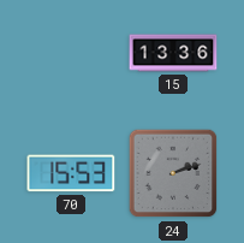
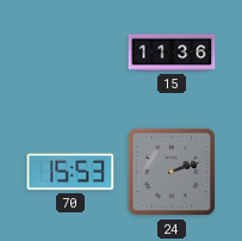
15: 13:36 -> 11:36
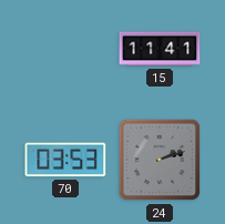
15: 11:36 -> 11:41
70: 15:53 -> 03:53
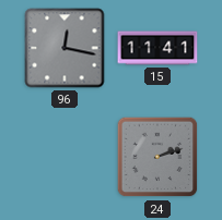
96: none -> 12:17
70: 03:53 -> none
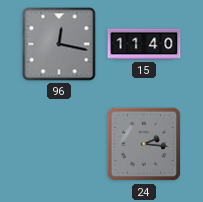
15: 11:41 -> 11:40
24: 2:12 -> 2:16
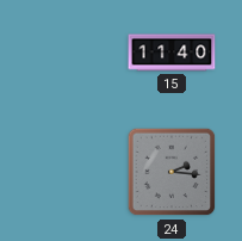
96: 12:17 -> none
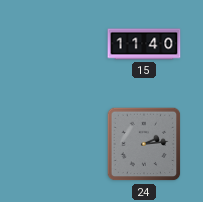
24: 2:16 -> 2:14
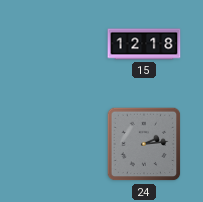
15: 11:40 -> 12:18
